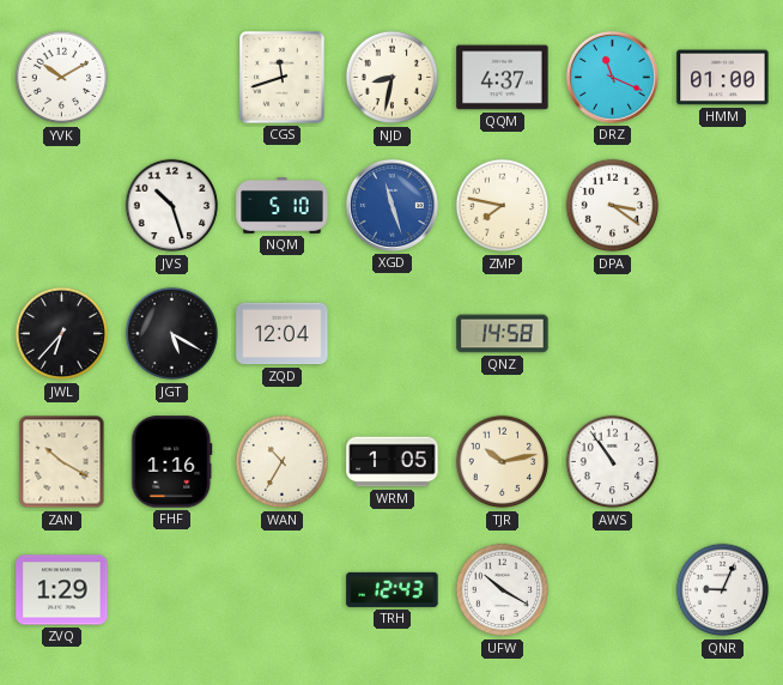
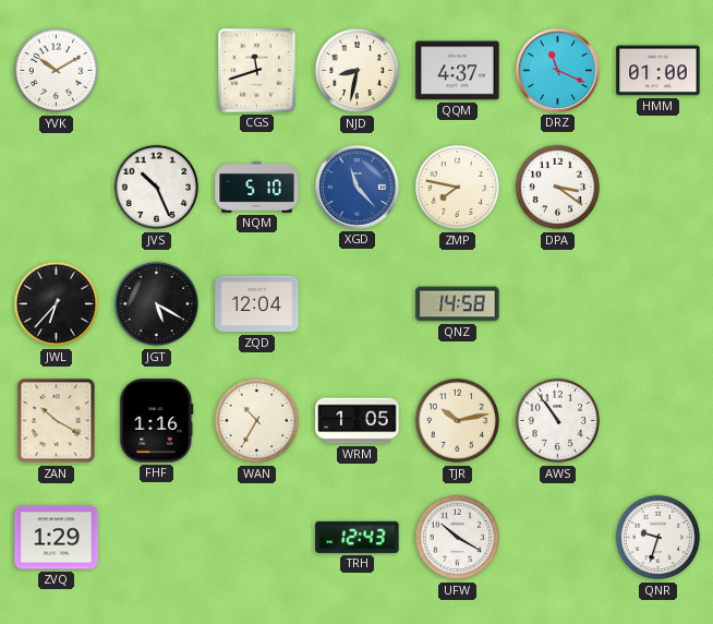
JVS: 10:27 -> 10:26
XGD: 11:27 -> 11:23
QNR: 9:04 -> 9:33
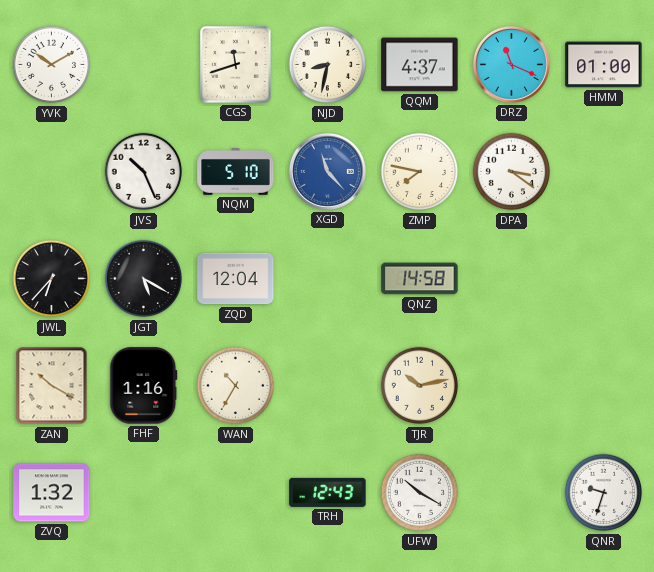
WRM: 1:05 -> none
AWS: 10:54 -> none
ZVQ: 1:29 -> 1:32
